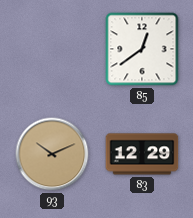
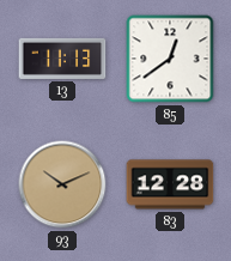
13: none -> 11:13
83: 12:29 -> 12:28
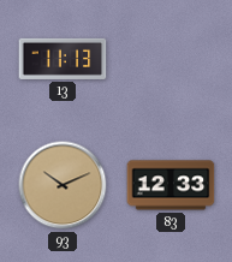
85: 12:39 -> none
83: 12:28 -> 12:33
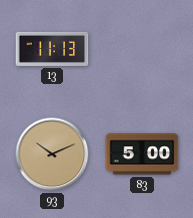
83: 12:33 -> 5:00
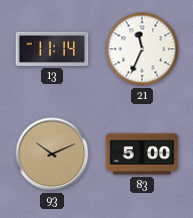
13: 11:13 -> 11:14
21: none -> 11:34
